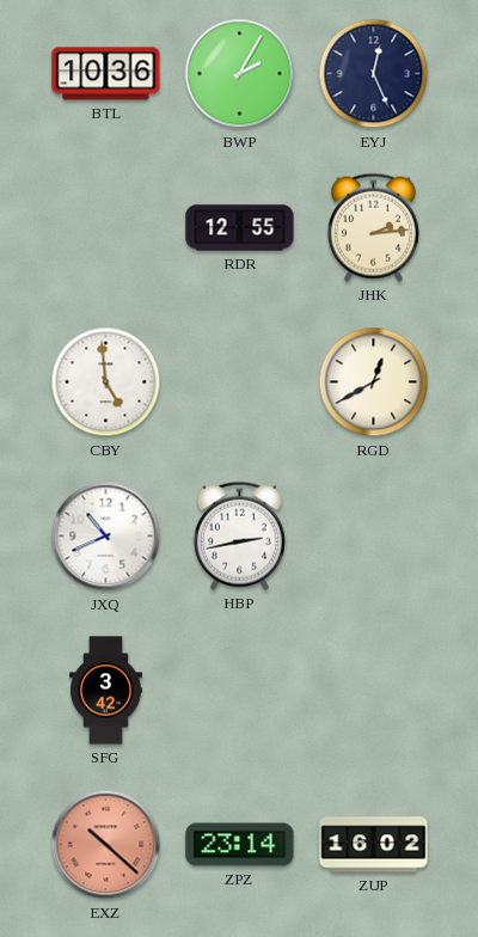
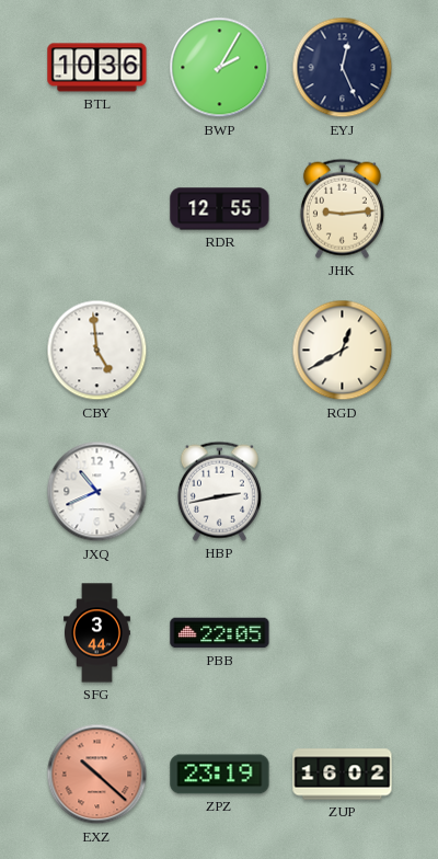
JHK: 2:14 -> 9:14
SFG: 3:42 -> 3:44
PBB: none -> 22:05
ZPZ: 23:14 -> 23:19
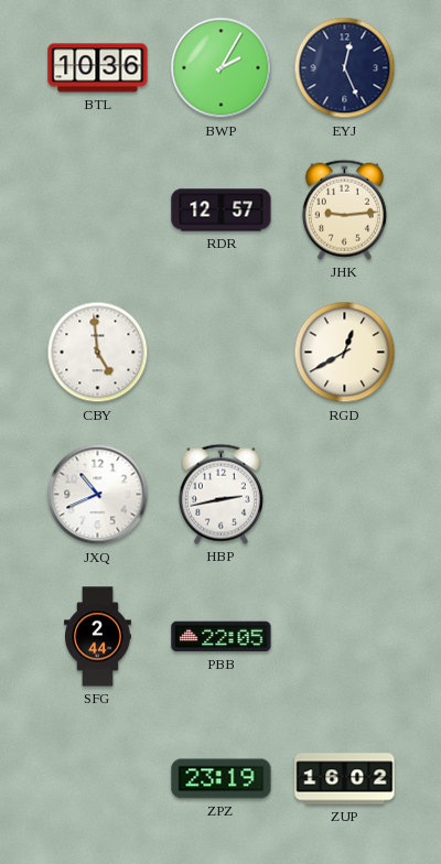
RDR: 12:55 -> 12:57
SFG: 3:44 -> 2:44
EXZ: 10:22 -> none
